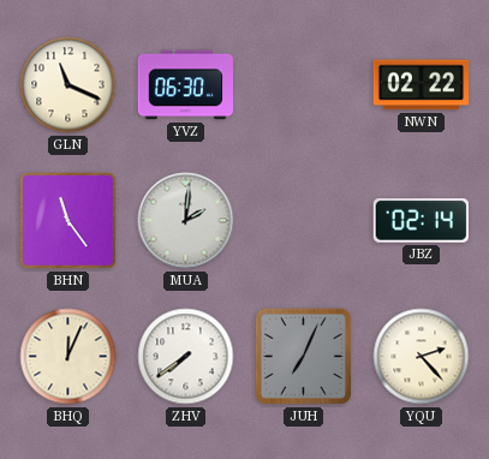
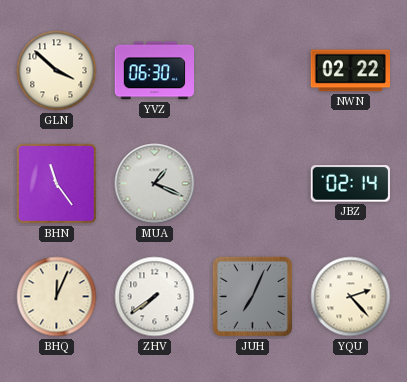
GLN: 11:19 -> 3:52
MUA: 2:01 -> 1:19
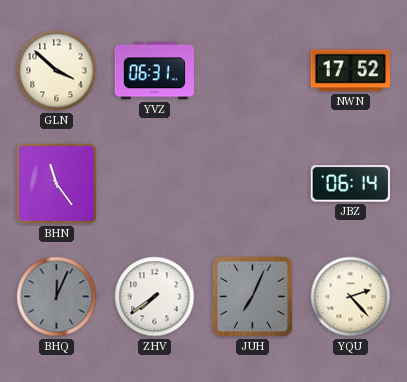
YVZ: 06:30 -> 06:31
NWN: 02:22 -> 17:52
MUA: 1:19 -> none
JBZ: 02:14 -> 06:14
BHQ dial: cream -> grey
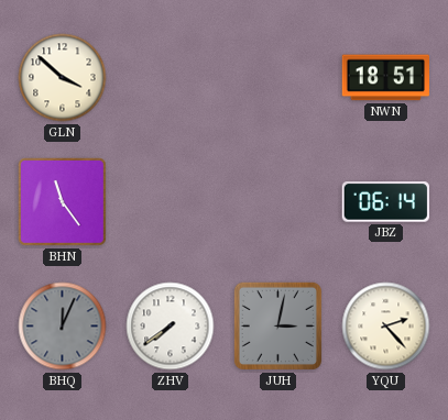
YVZ: 06:31 -> none
NWN: 17:52 -> 18:51
JUH: 7:04 -> 3:02
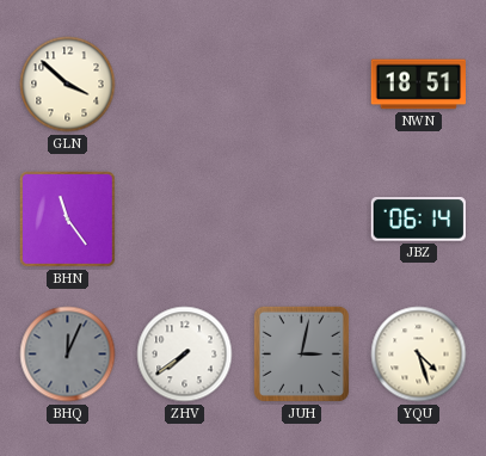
YQU: 2:23 -> 4:27
